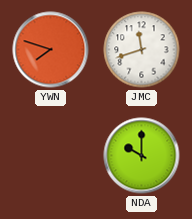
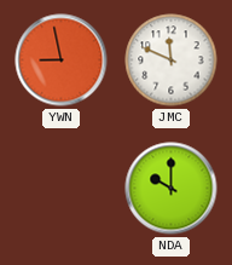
YWN: 7:48 -> 8:58
JMC: 11:42 -> 11:49
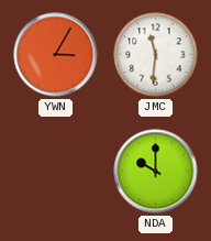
YWN: 8:58 -> 3:05
JMC: 11:49 -> 11:31
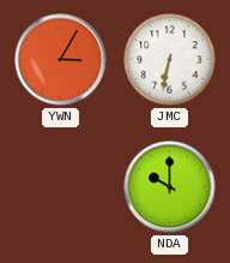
JMC: 11:31 -> 6:32
